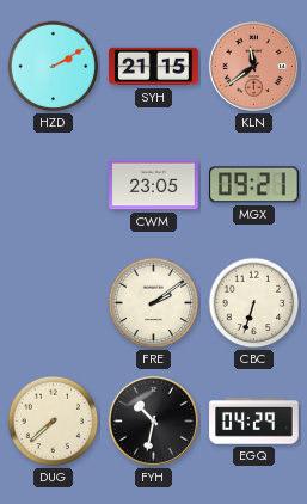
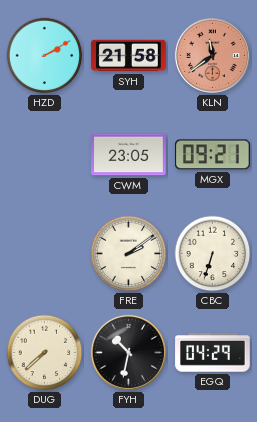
SYH: 21:15 -> 21:58
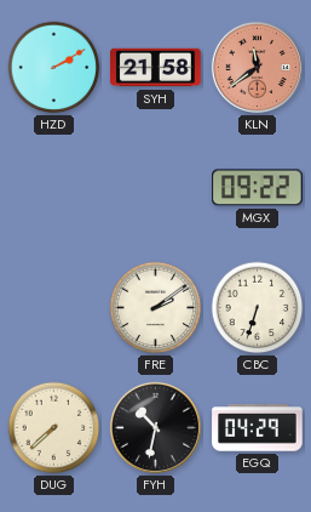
CWM: 23:05 -> none
MGX: 09:21 -> 09:22
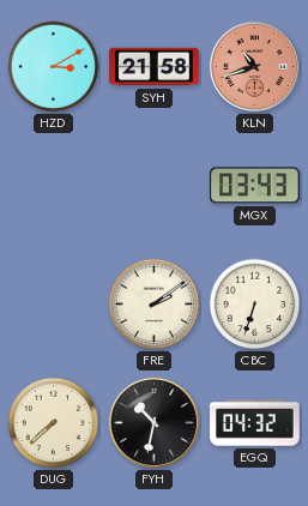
HZD: 2:10 -> 3:10
KLN: 11:39 -> 10:42
MGX: 09:22 -> 03:43
EGQ: 04:29 -> 04:32
